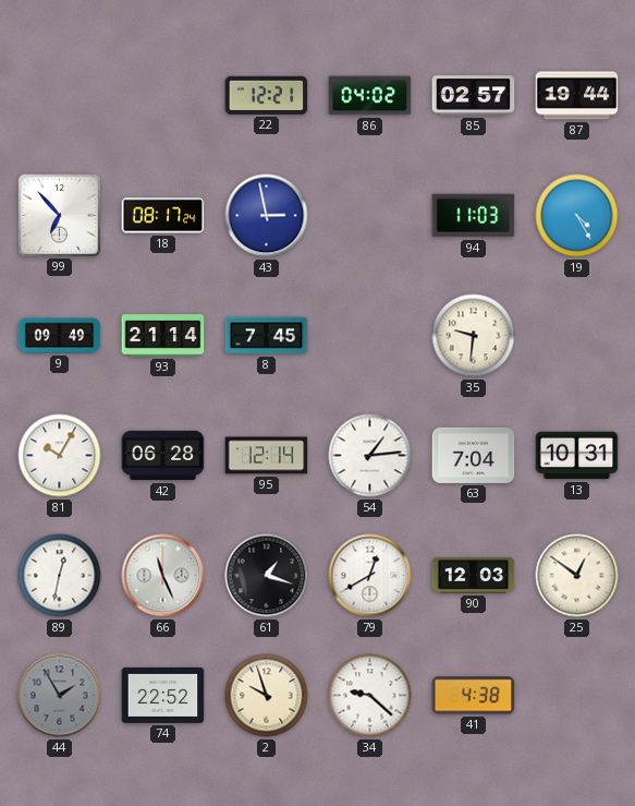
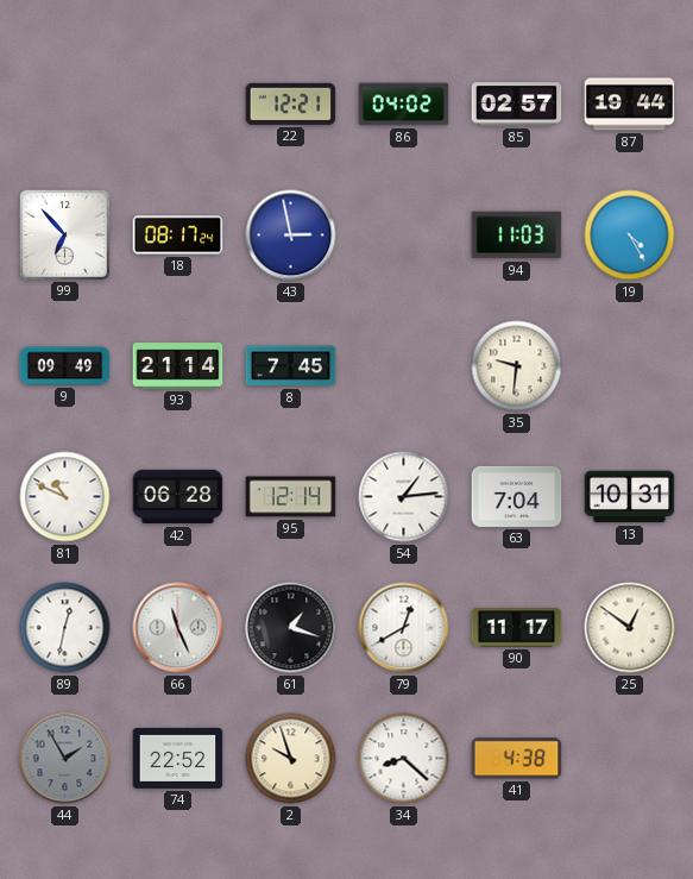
81: 10:05 -> 10:49
90: 12:03 -> 11:17
34: 9:22 -> 8:22
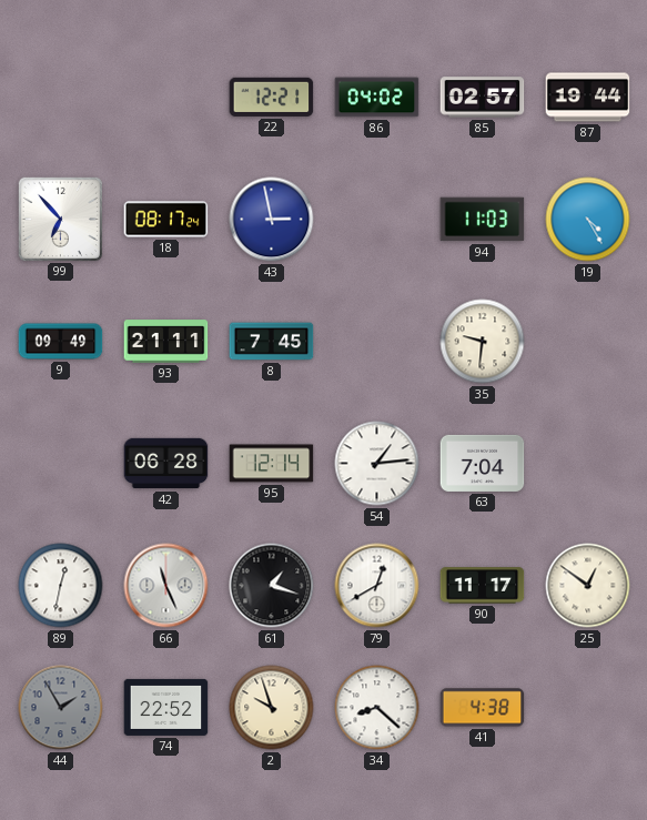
93: 21:14 -> 21:11
81: 10:49 -> none
13: 10:31 -> none
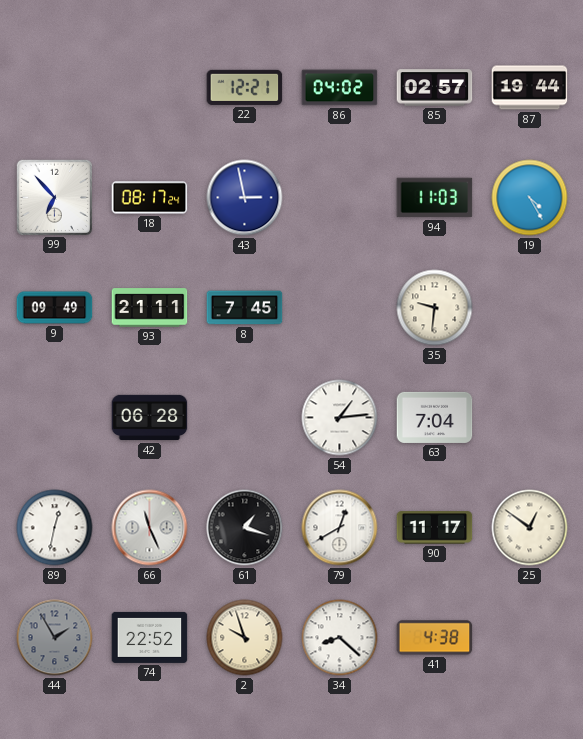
95: 12:14 -> none
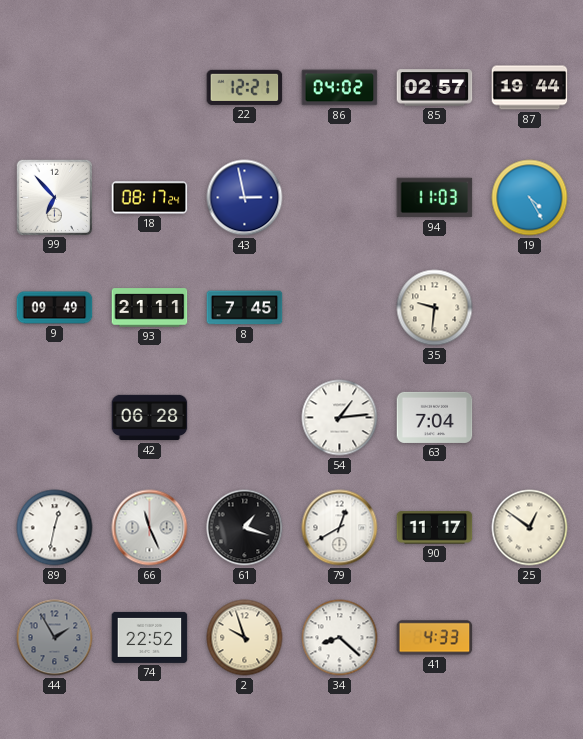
41: 4:38 -> 4:33
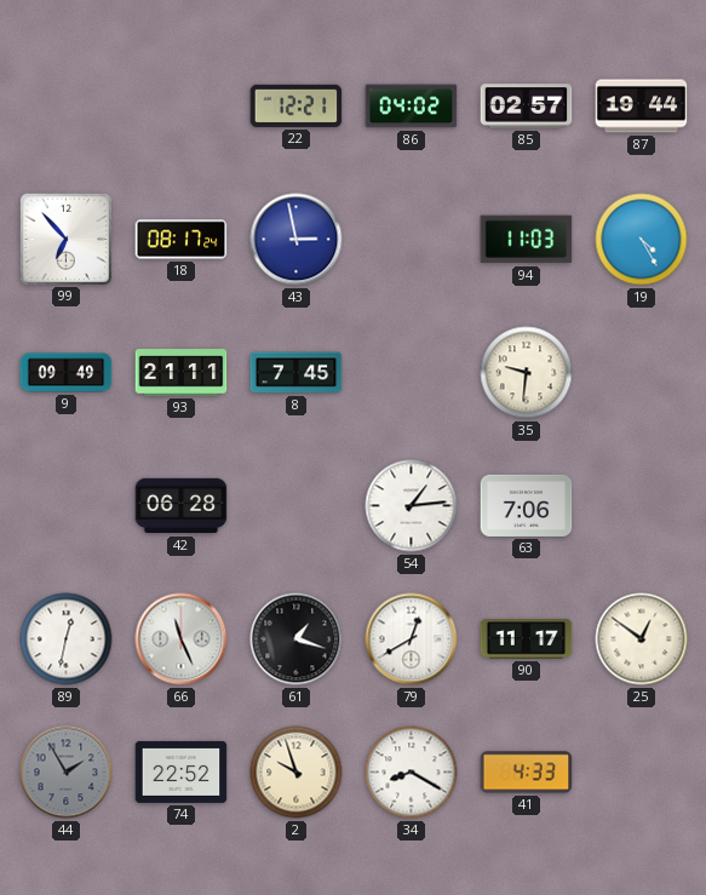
63: 7:04 -> 7:06
34: 8:22 -> 8:20
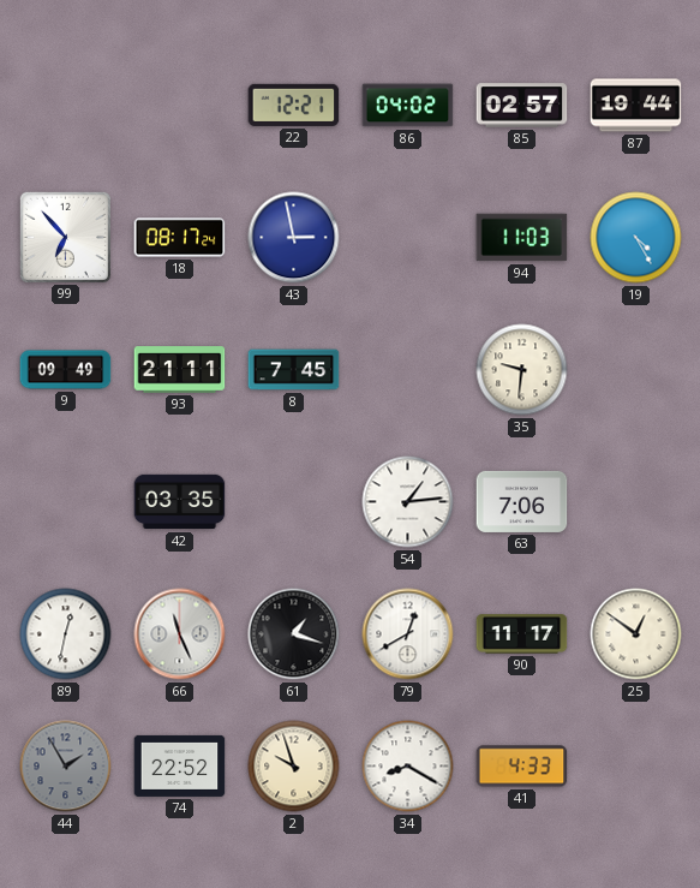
42: 06:28 -> 03:35
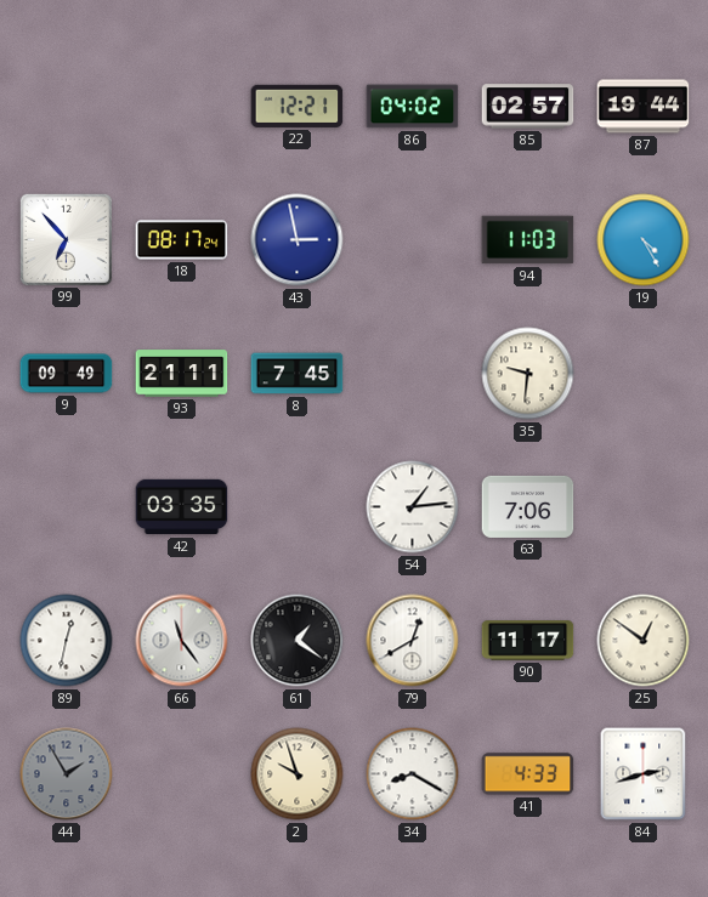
66: 11:26 -> 11:24
61: 1:18 -> 1:21
74: 22:52 -> none
84: none -> 2:42
